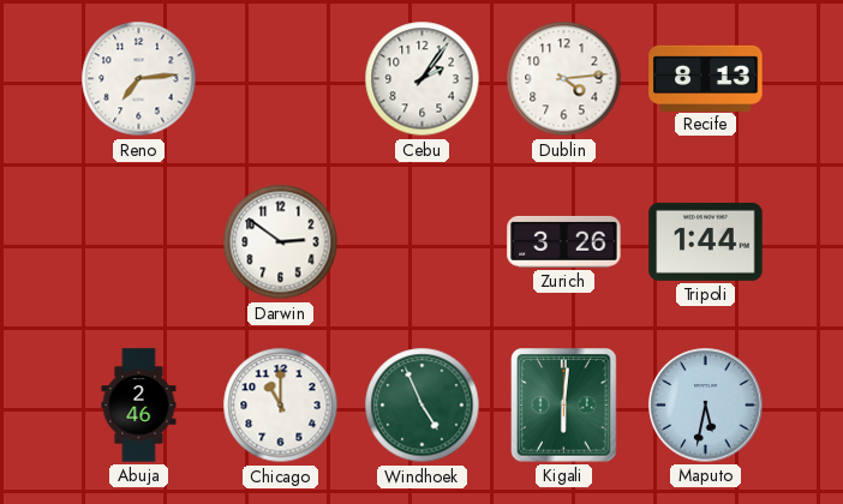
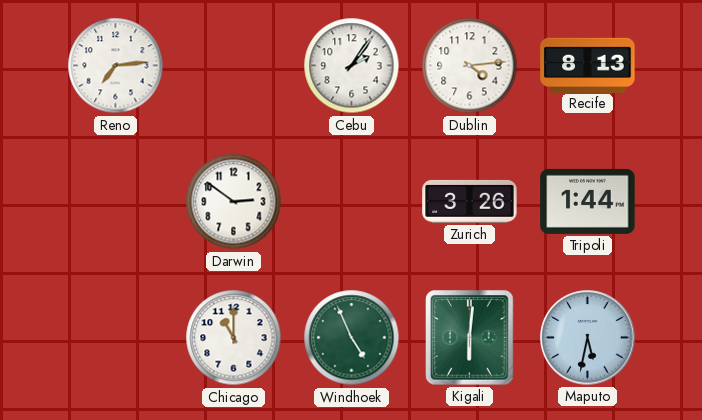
Abuja: 2:46 -> none
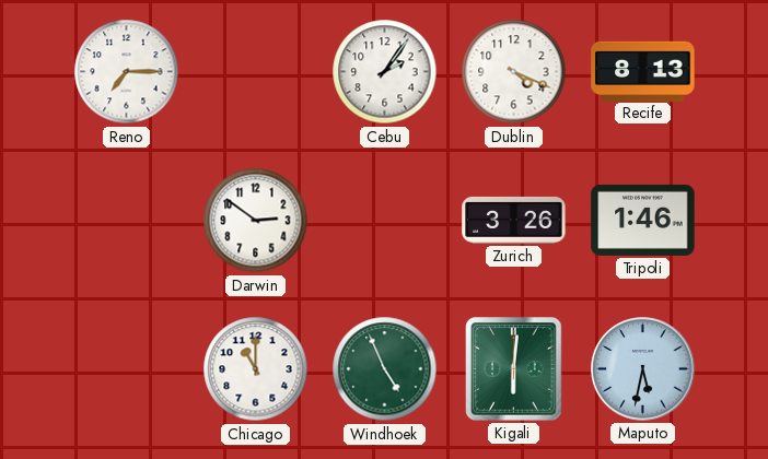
Reno: 7:14 -> 7:15
Dublin: 4:14 -> 4:19
Tripoli: 1:44 -> 1:46
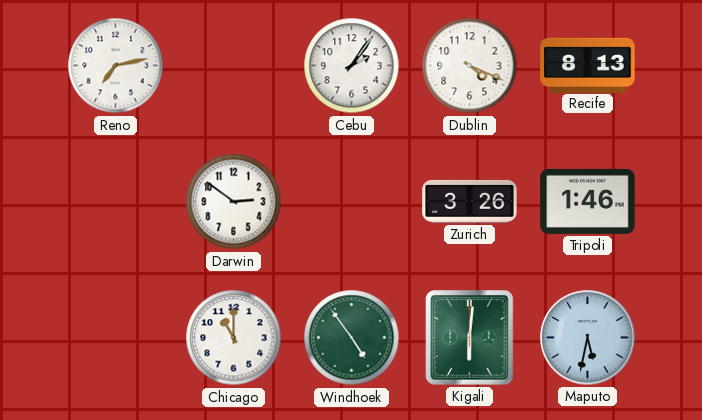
Reno: 7:15 -> 7:13
Windhoek: 4:56 -> 4:54
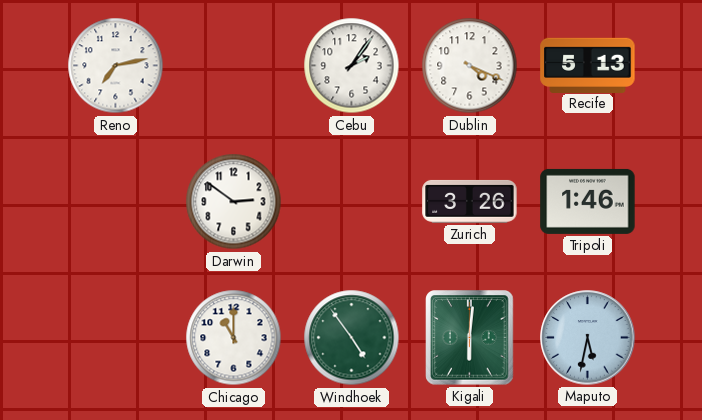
Recife: 8:13 -> 5:13
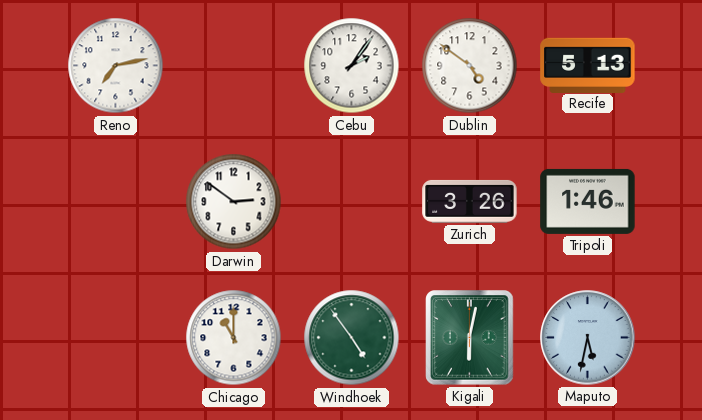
Dublin: 4:19 -> 4:51
Kigali: 6:01 -> 6:02
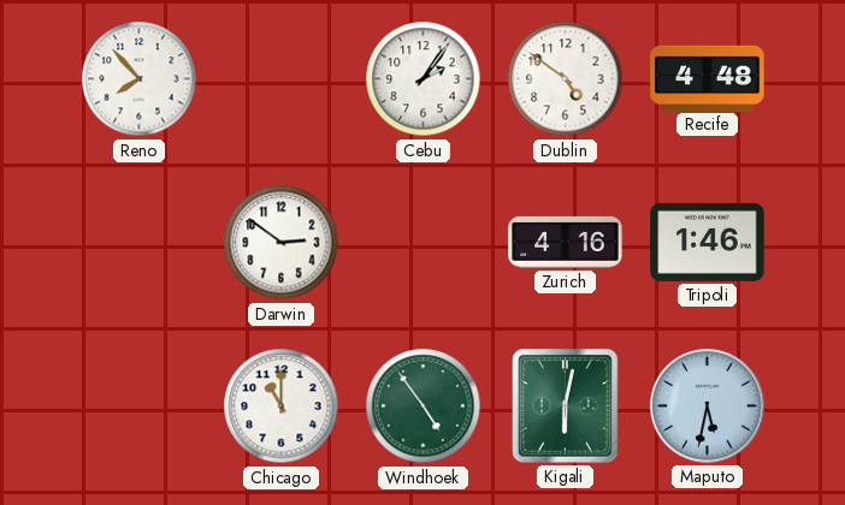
Reno: 7:13 -> 7:53
Recife: 5:13 -> 4:48
Zurich: 3:26 -> 4:16
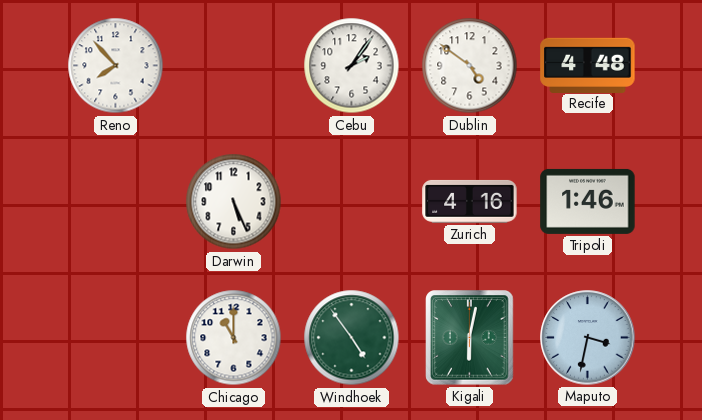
Darwin: 2:51 -> 5:26
Maputo: 5:32 -> 3:32
